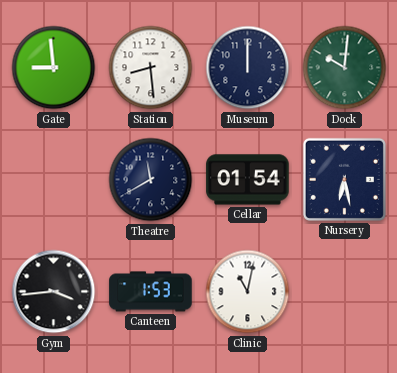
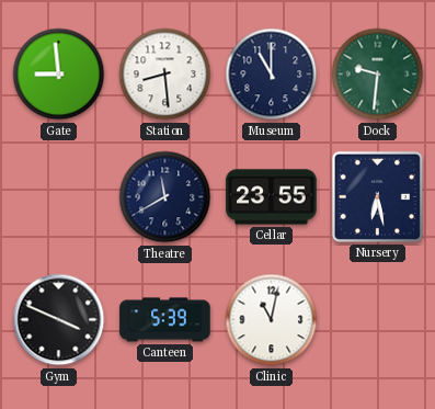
Museum: 12:00 -> 11:00
Dock: 10:01 -> 9:31
Cellar: 01:54 -> 23:55
Gym: 3:44 -> 3:49
Canteen: 1:53 -> 5:39
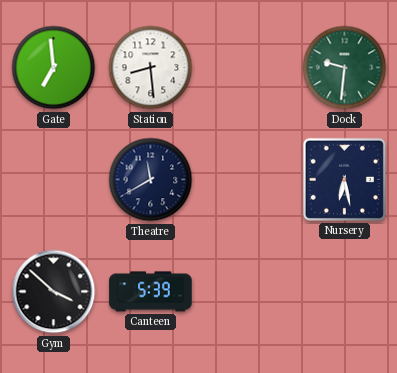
Gate: 8:59 -> 6:59
Museum: 11:00 -> none
Cellar: 23:55 -> none
Gym: 3:49 -> 3:52
Clinic: 11:02 -> none
